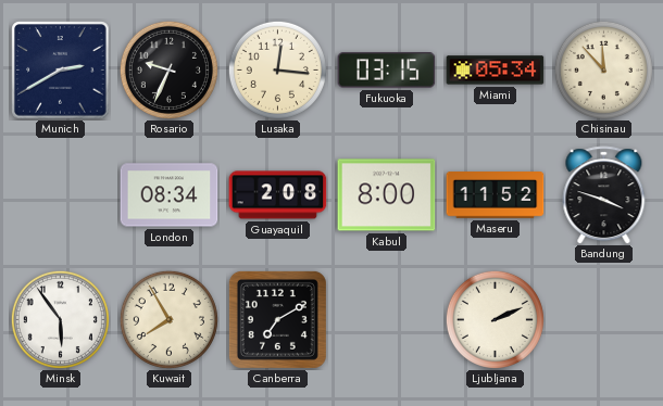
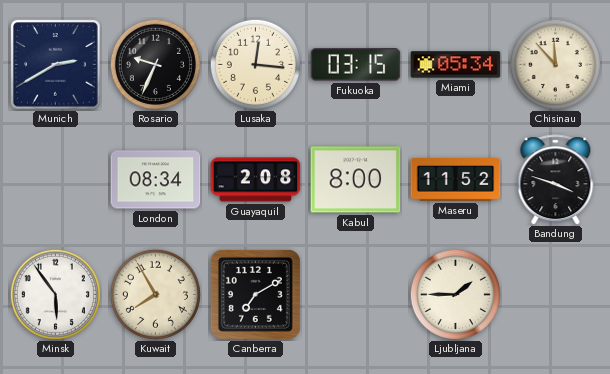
Ljubljana: 2:11 -> 1:45
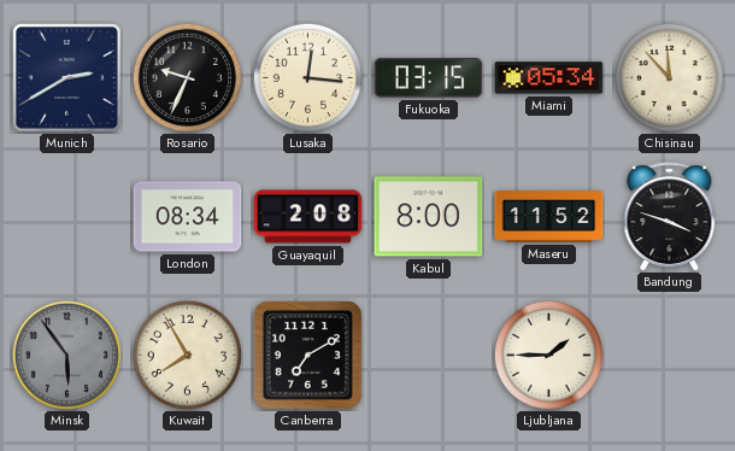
Minsk dial: white -> grey
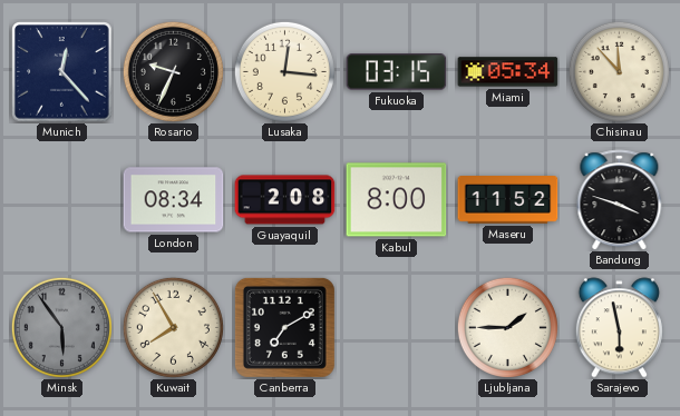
Munich: 2:40 -> 12:23
Sarajevo: none -> 5:58
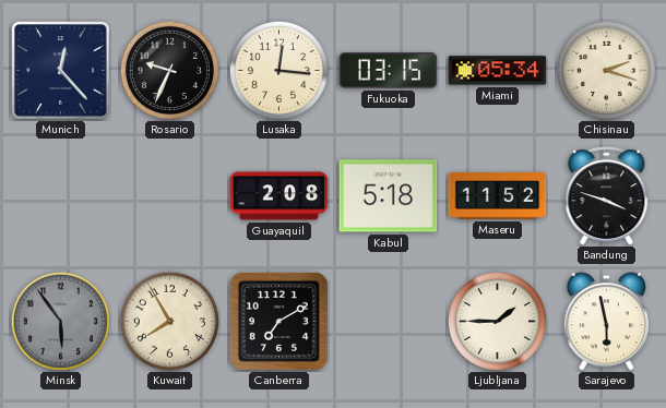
Chisinau: 11:53 -> 2:18
London: 08:34 -> none
Kabul: 8:00 -> 5:18
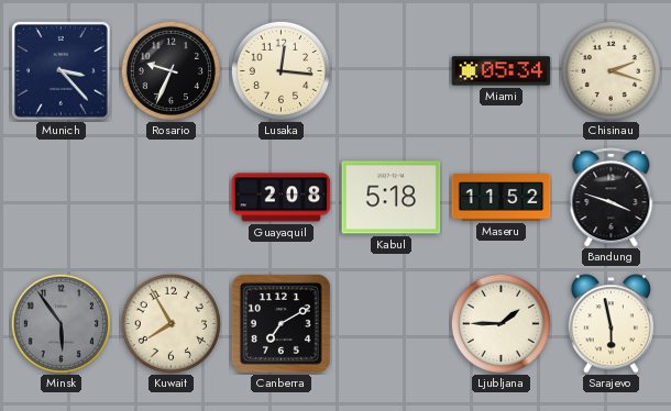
Munich: 12:23 -> 3:23
Fukuoka: 03:15 -> none
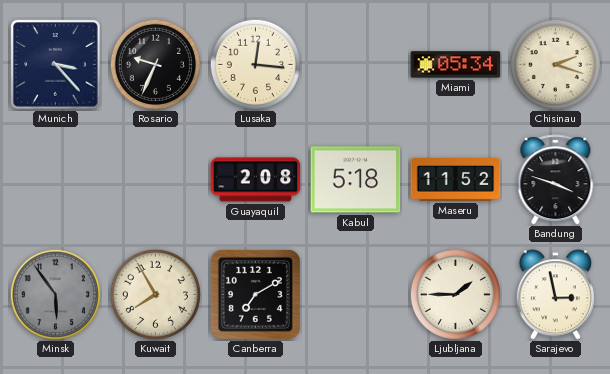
Sarajevo: 5:58 -> 2:58
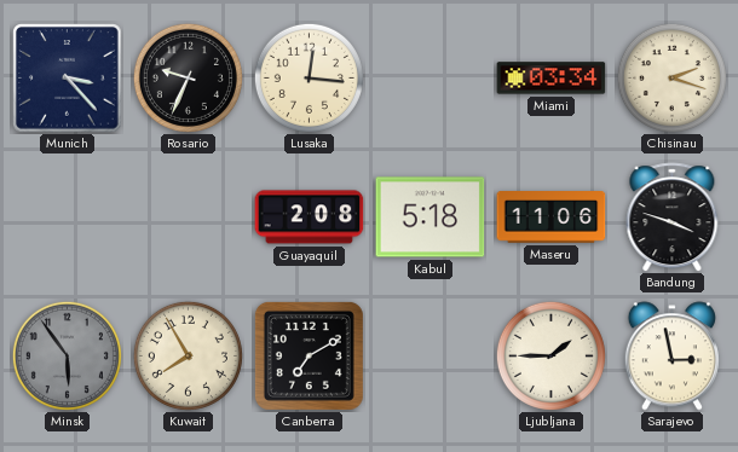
Miami: 05:34 -> 03:34
Maseru: 11:52 -> 11:06
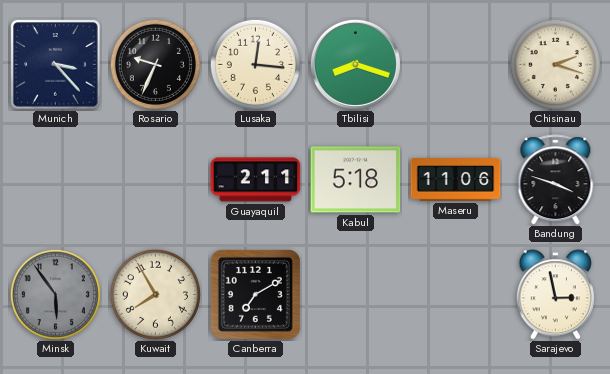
Tbilisi: none -> 8:18
Miami: 03:34 -> none
Guayaquil: 2:08 -> 2:11
Ljubljana: 1:45 -> none
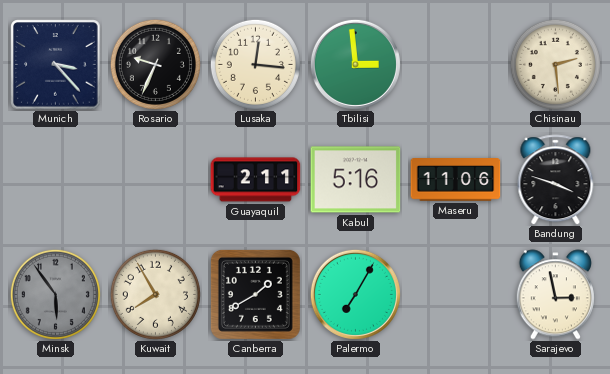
Tbilisi: 8:18 -> 2:59
Chisinau: 2:18 -> 2:29
Kabul: 5:18 -> 5:16
Canberra: 7:10 -> 1:40
Palermo: none -> 7:05
